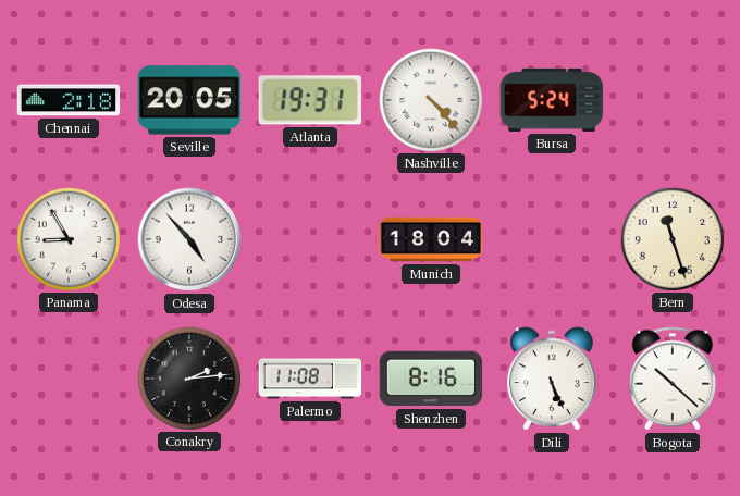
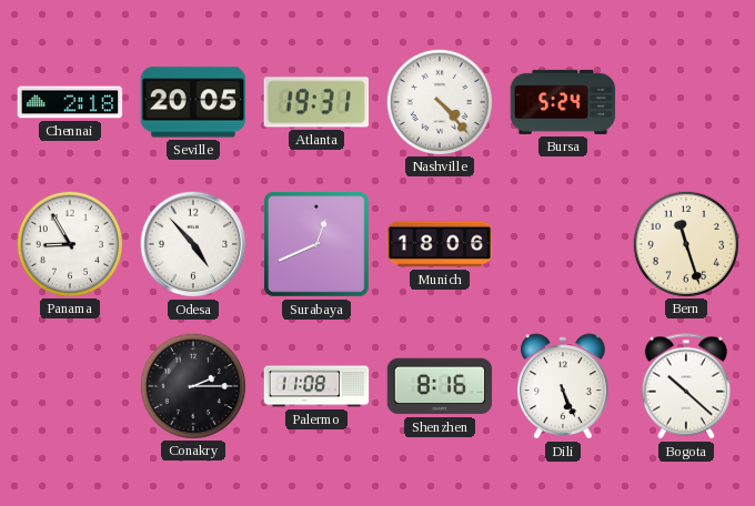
Surabaya: none -> 12:41
Munich: 18:04 -> 18:06
Conakry: 2:14 -> 2:15
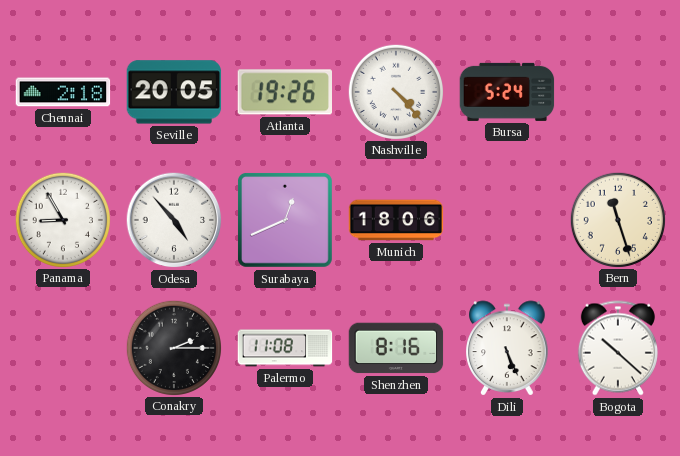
Atlanta: 19:31 -> 19:26
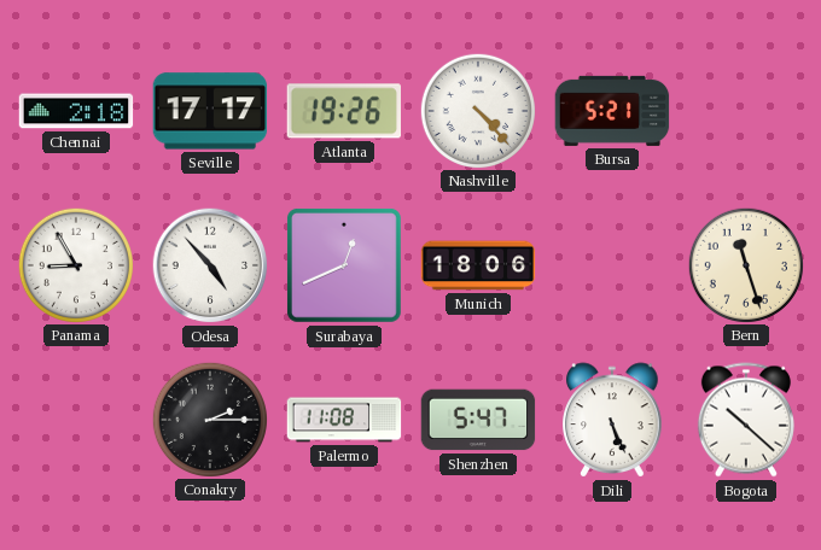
Seville: 20:05 -> 17:17
Bursa: 5:24 -> 5:21
Shenzhen: 8:16 -> 5:47
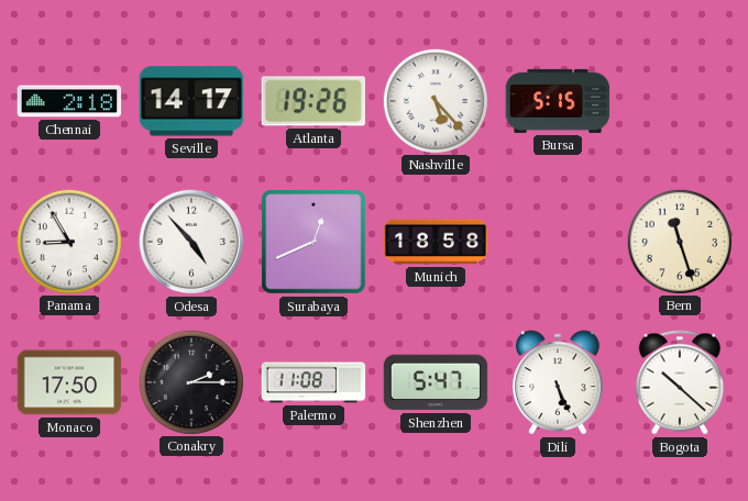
Seville: 17:17 -> 14:17
Nashville: 4:23 -> 5:23
Bursa: 5:21 -> 5:15
Munich: 18:06 -> 18:58
Monaco: none -> 17:50
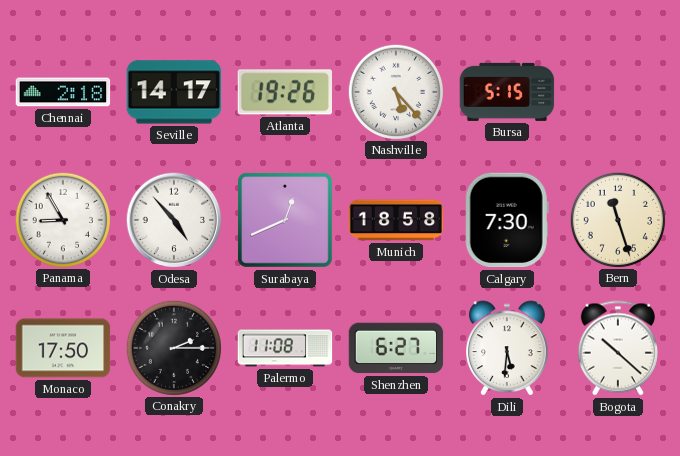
Calgary: none -> 7:30
Shenzhen: 5:47 -> 6:27
Dili: 5:26 -> 5:31
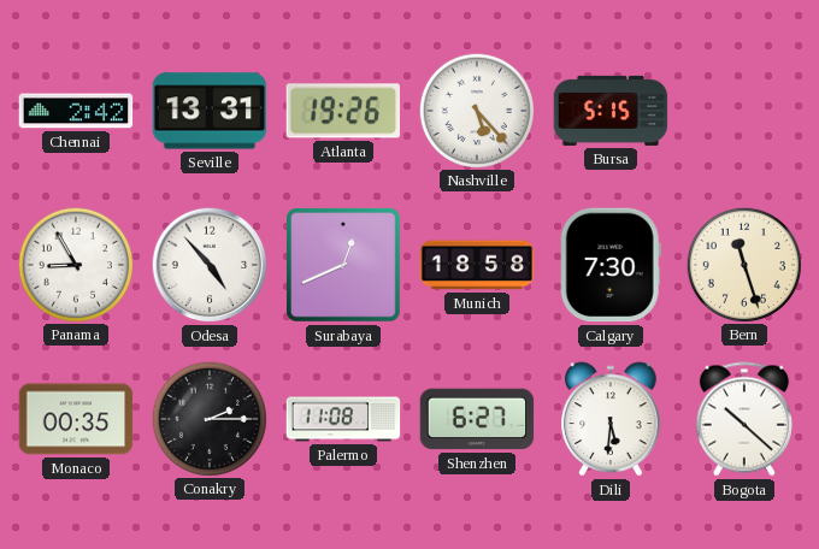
Chennai: 2:18 -> 2:42
Seville: 14:17 -> 13:31
Monaco: 17:50 -> 00:35
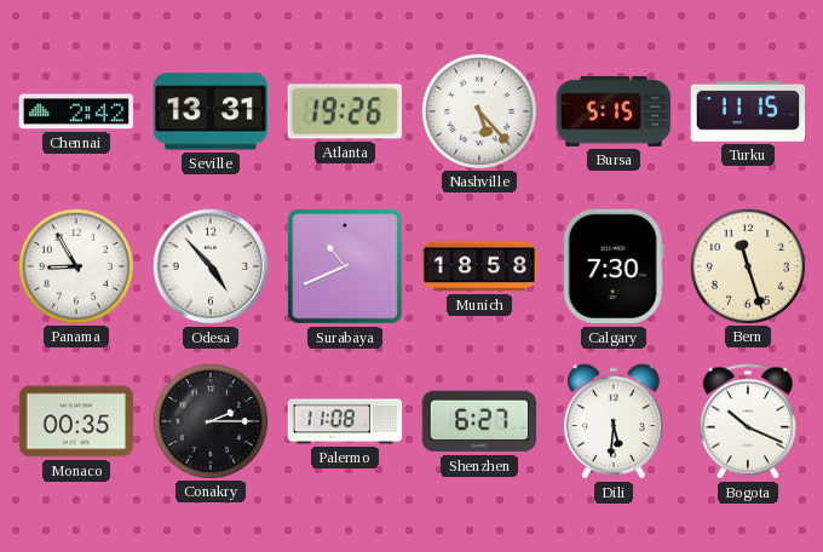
Turku: none -> 11:15
Surabaya: 12:41 -> 10:41
Bogota: 10:22 -> 10:19
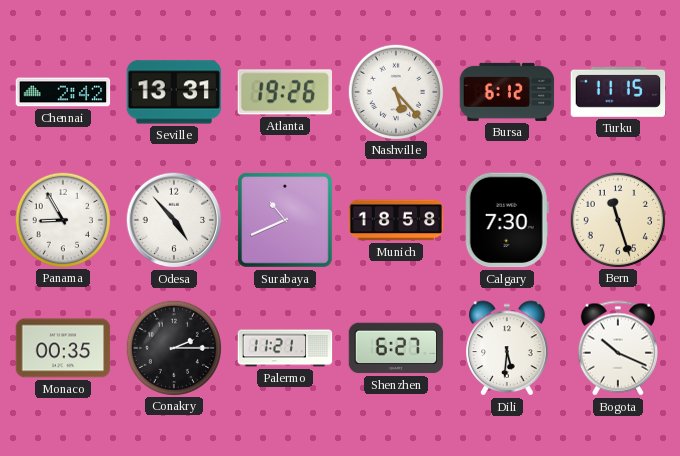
Bursa: 5:15 -> 6:12
Palermo: 11:08 -> 11:21
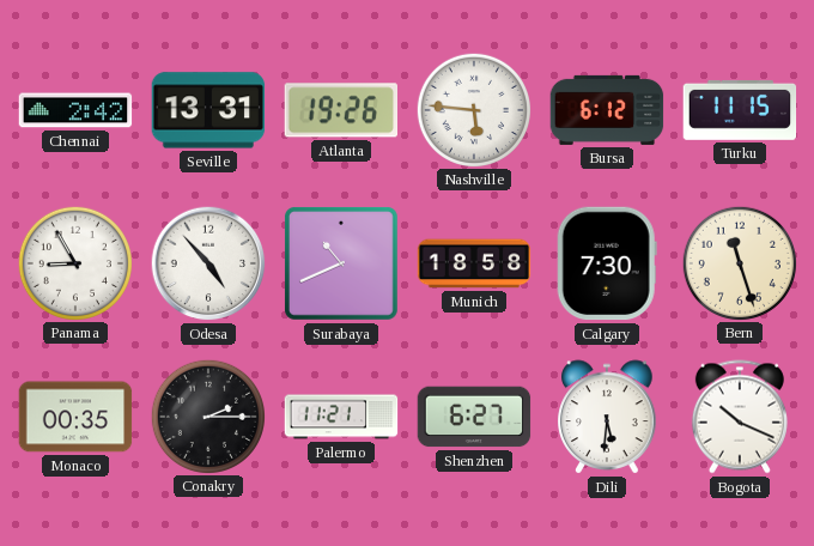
Nashville: 5:23 -> 5:46
